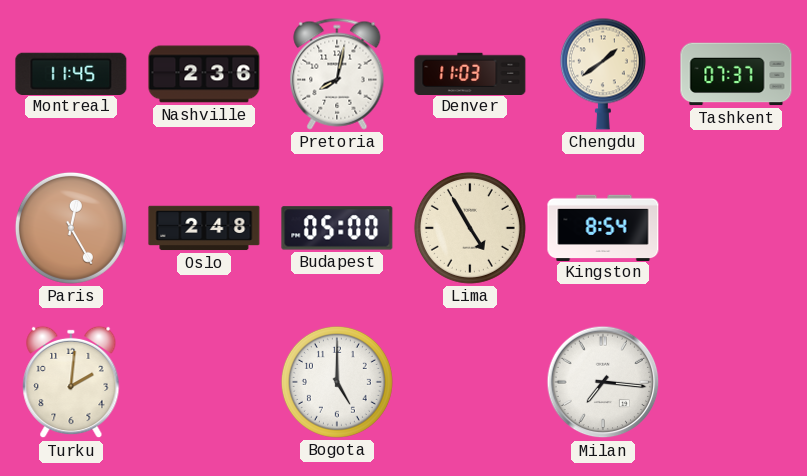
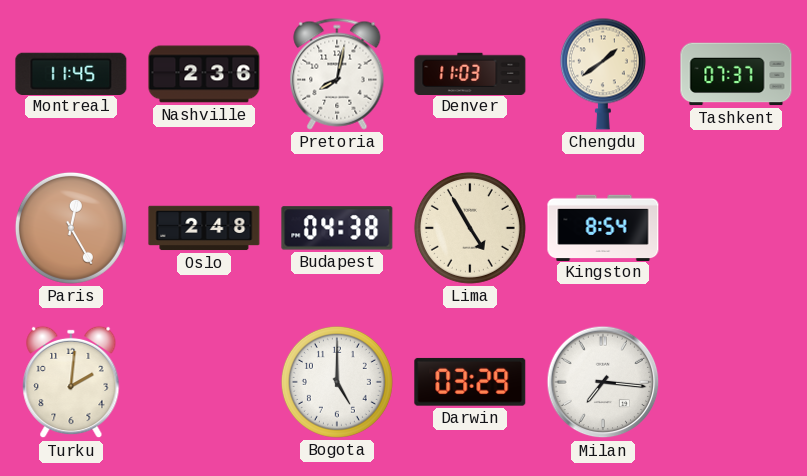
Budapest: 05:00 -> 04:38
Darwin: none -> 03:29
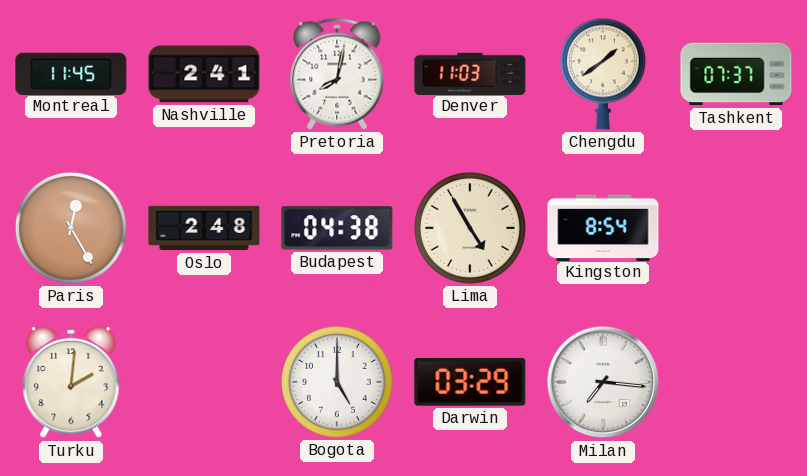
Nashville: 2:36 -> 2:41
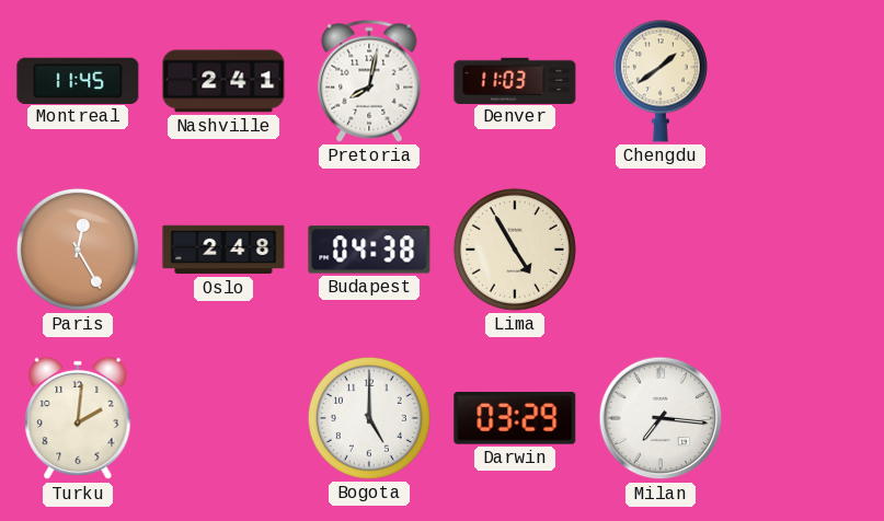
Tashkent: 07:37 -> none
Kingston: 8:54 -> none
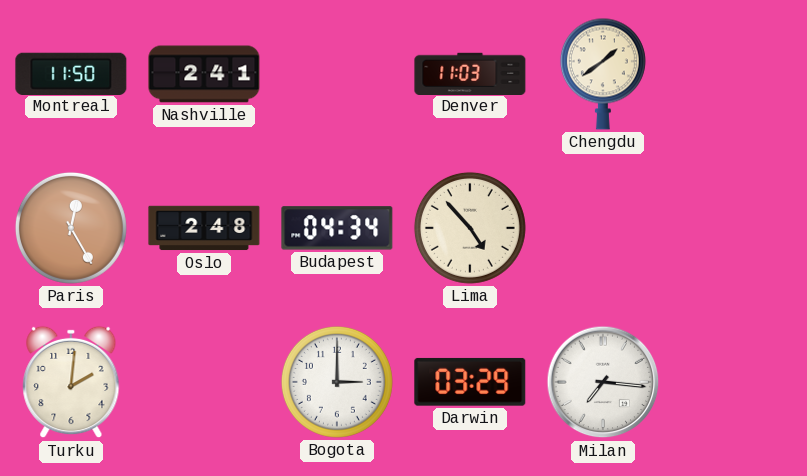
Montreal: 11:45 -> 11:50
Pretoria: 8:02 -> none
Budapest: 04:38 -> 04:34
Lima: 4:55 -> 4:53
Bogota: 5:00 -> 3:00
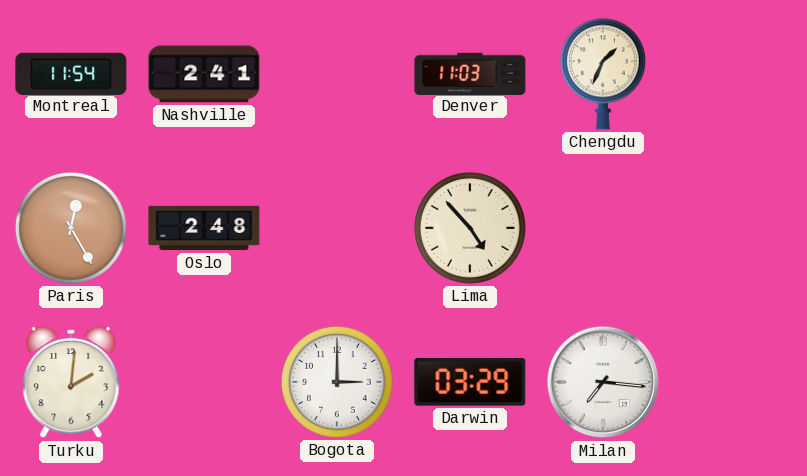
Montreal: 11:50 -> 11:54
Chengdu: 1:39 -> 1:34
Budapest: 04:34 -> none
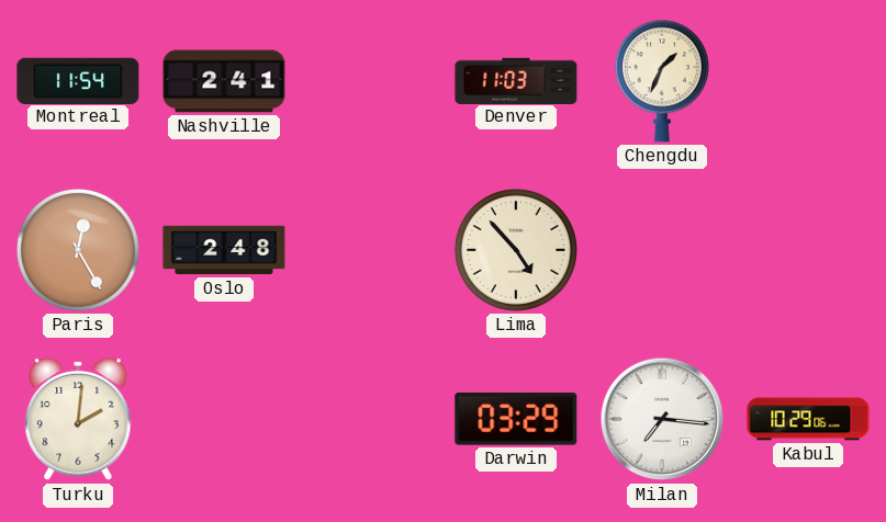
Bogota: 3:00 -> none
Kabul: none -> 10:29
